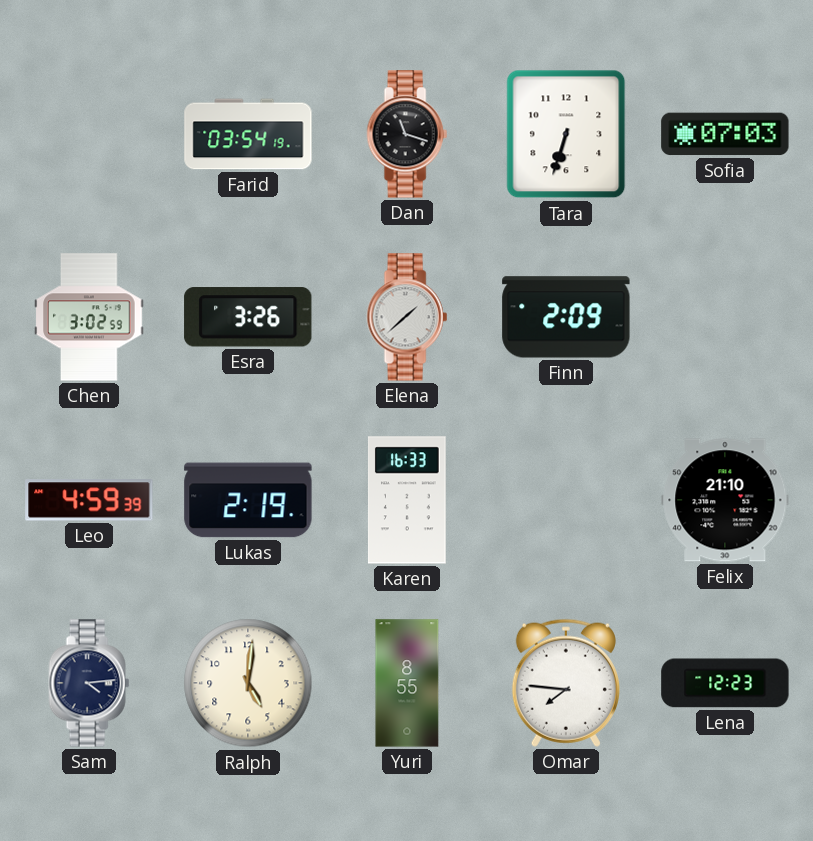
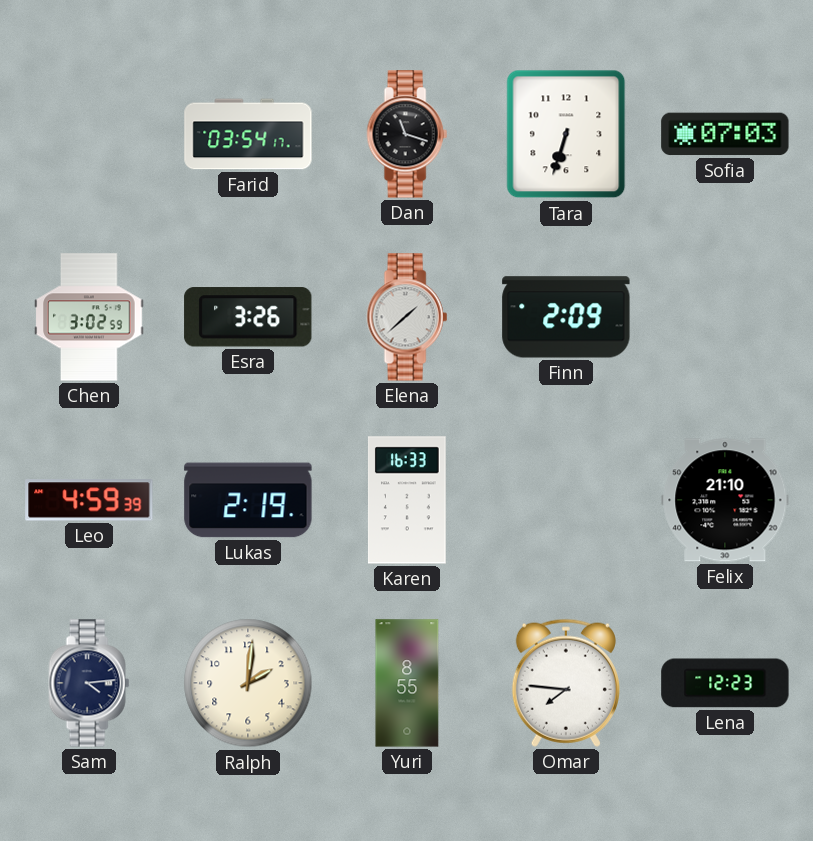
Farid: 03:54:19 -> 03:54:17
Ralph: 5:01 -> 2:01
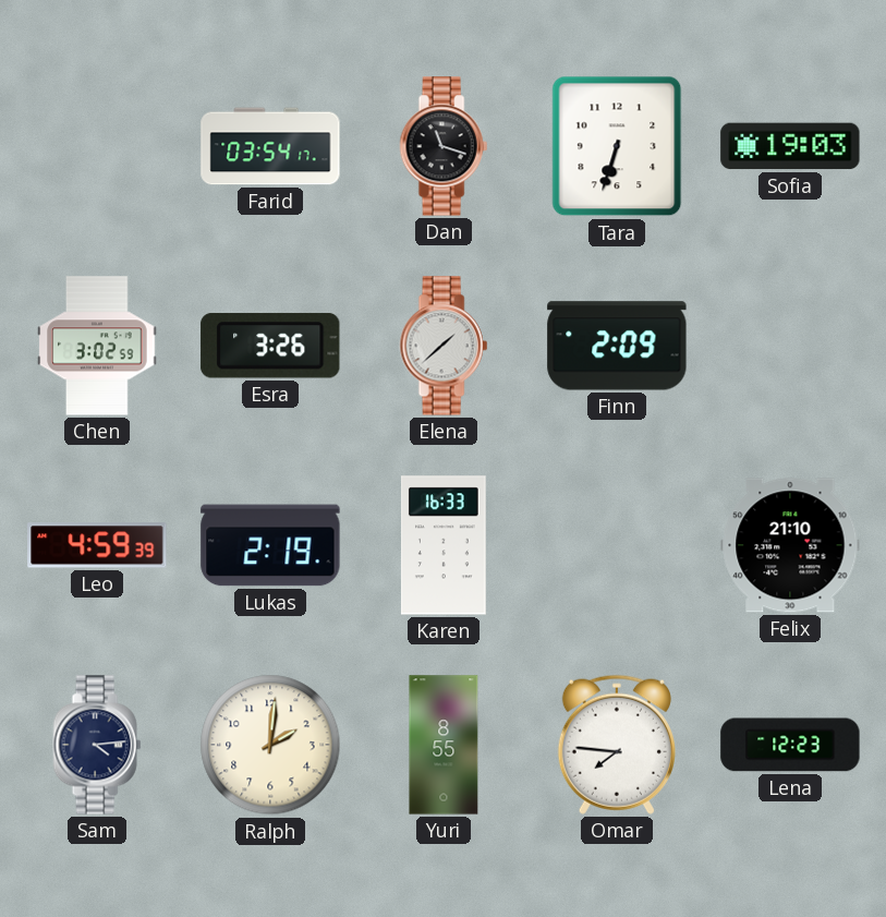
Sofia: 07:03 -> 19:03
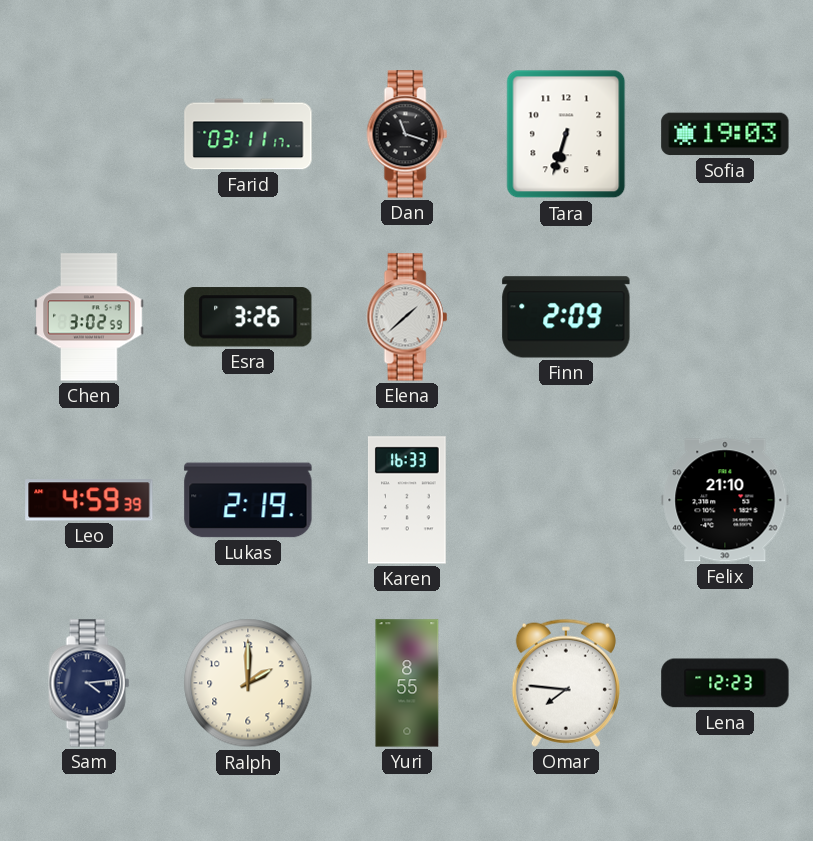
Farid: 03:54 -> 03:11
Ralph: 2:01 -> 2:00
